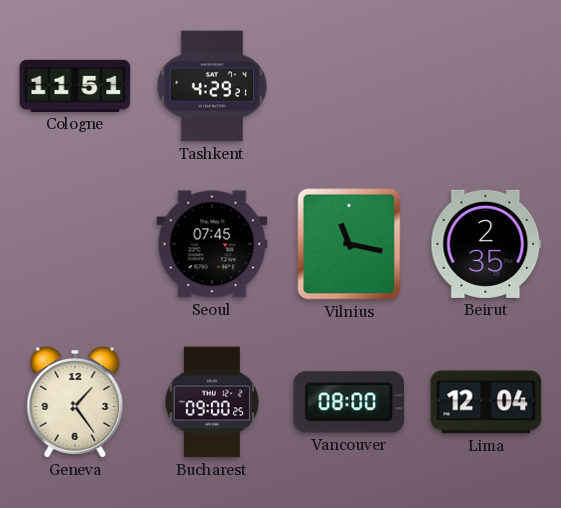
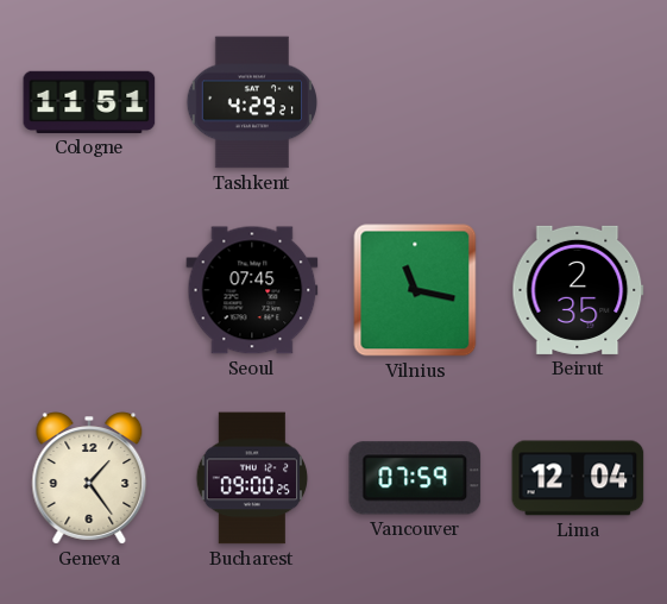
Vancouver: 08:00 -> 07:59
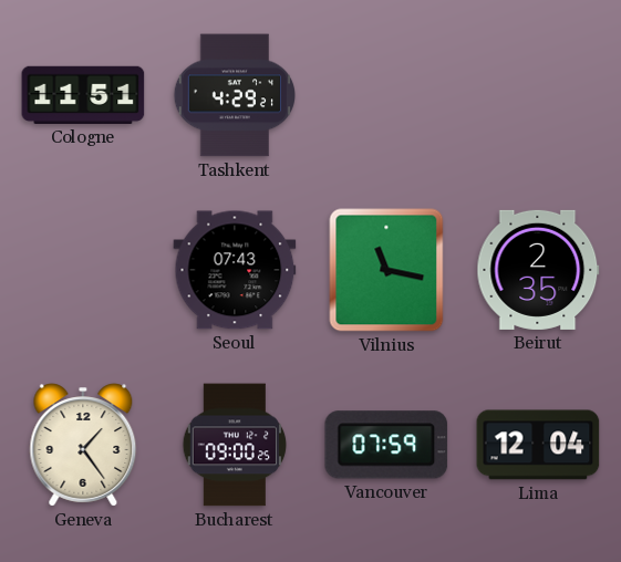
Seoul: 07:45 -> 07:43
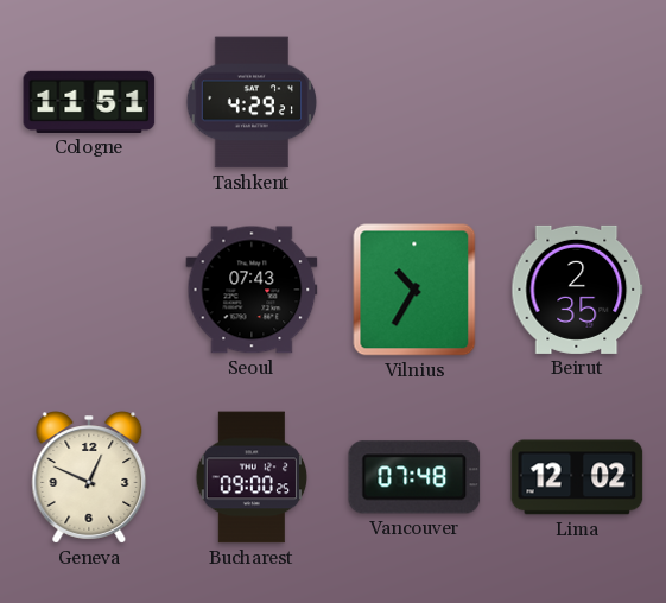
Vilnius: 11:17 -> 10:35
Geneva: 1:24 -> 12:49
Vancouver: 07:59 -> 07:48
Lima: 12:04 -> 12:02
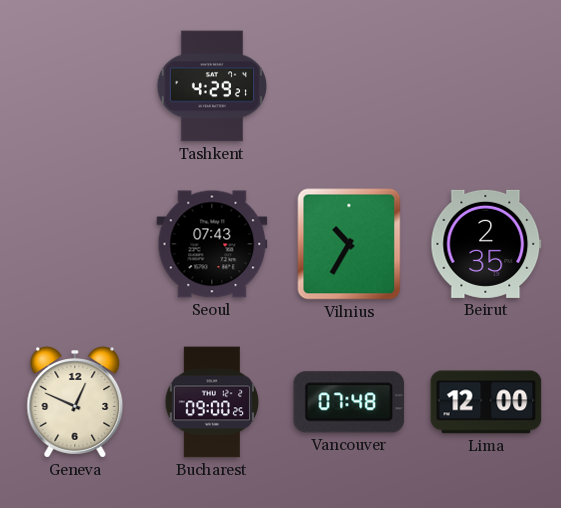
Cologne: 11:51 -> none
Lima: 12:02 -> 12:00
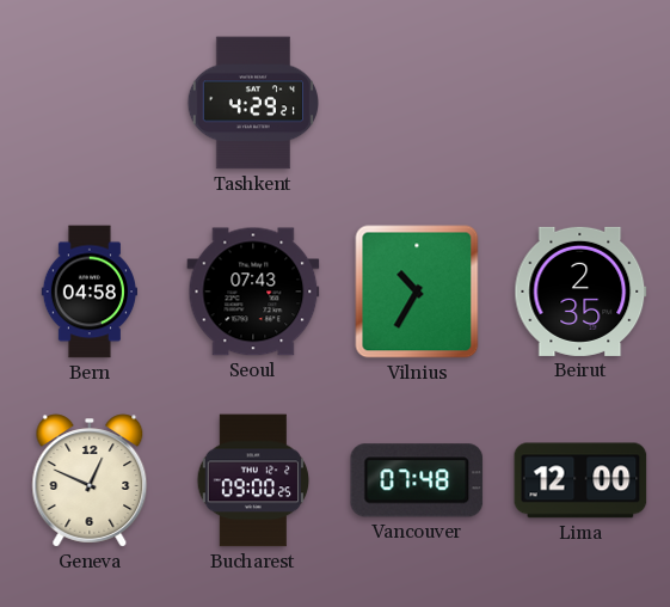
Bern: none -> 04:58
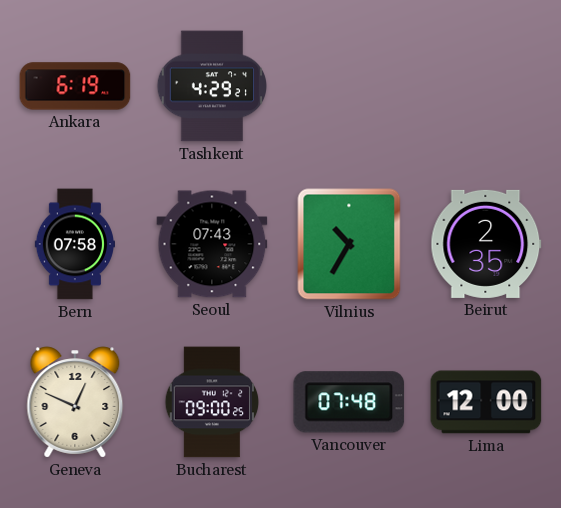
Ankara: none -> 6:19
Bern: 04:58 -> 07:58
